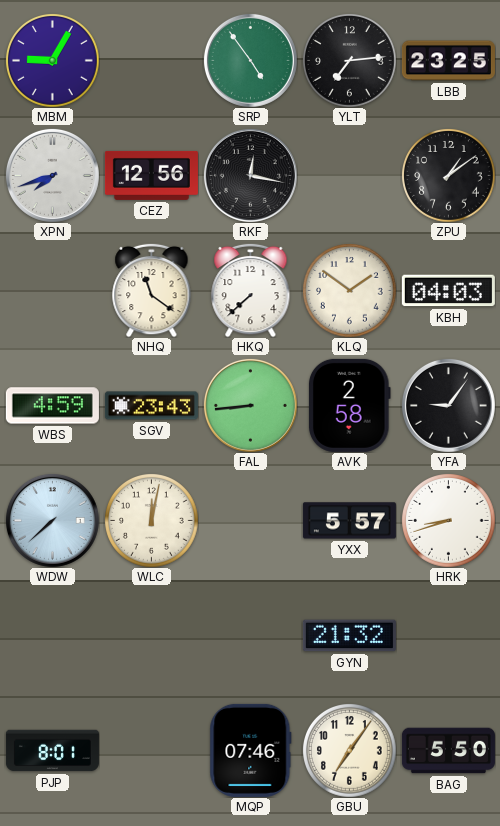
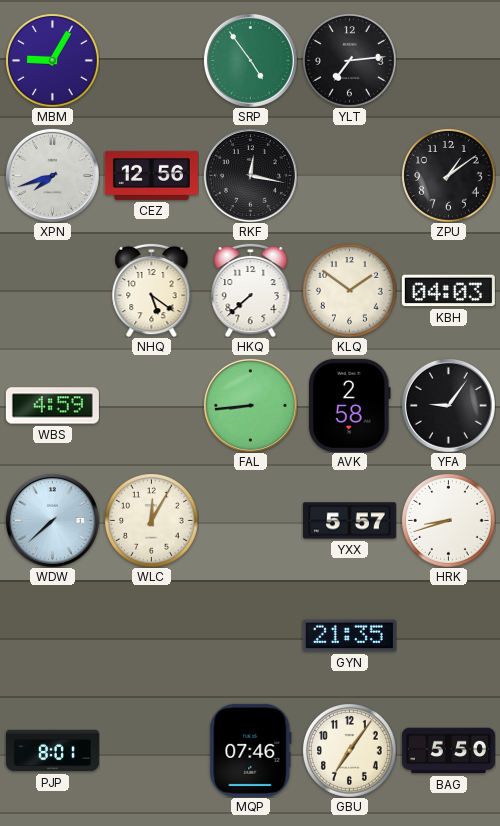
LBB: 23:25 -> none
NHQ: 11:21 -> 5:21
SGV: 23:43 -> none
WLC: 12:02 -> 12:05
GYN: 21:32 -> 21:35
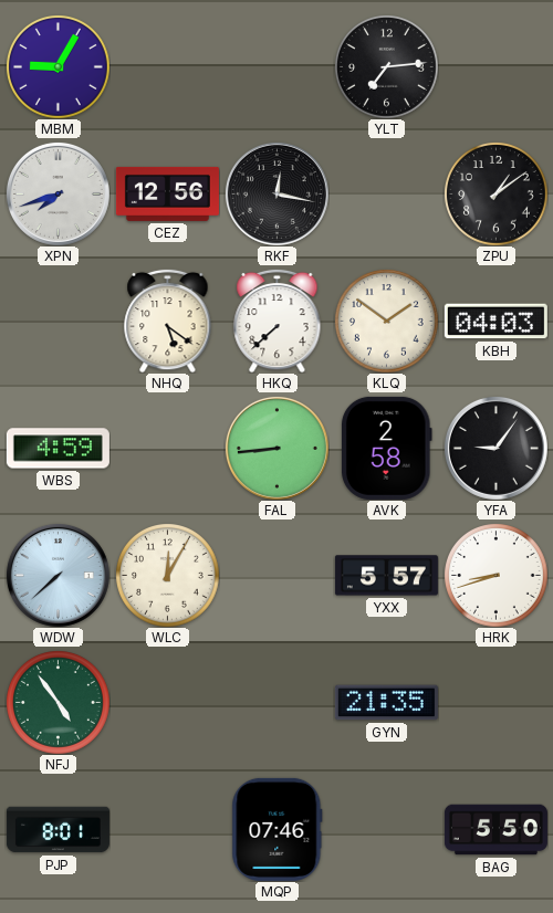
SRP: 4:54 -> none
NFJ: none -> 4:54
GBU: 7:06 -> none
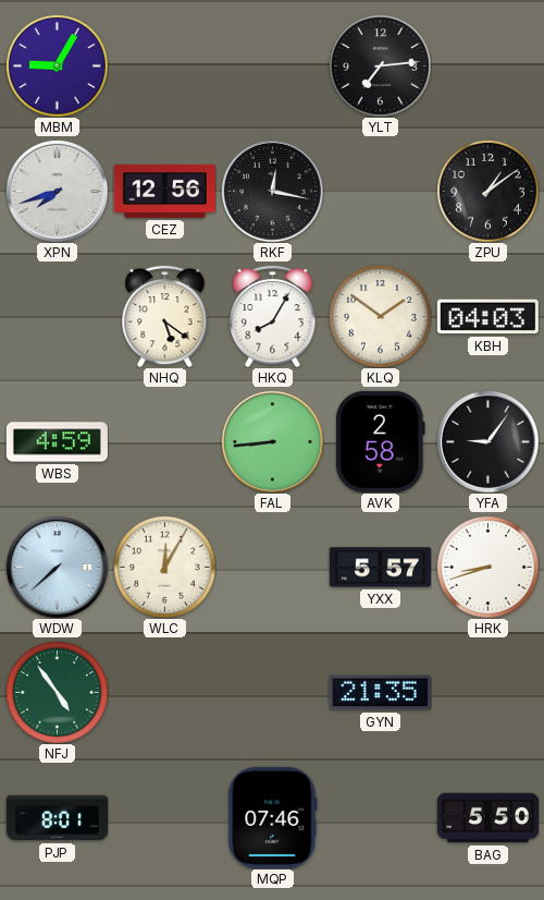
HKQ: 7:38 -> 8:05
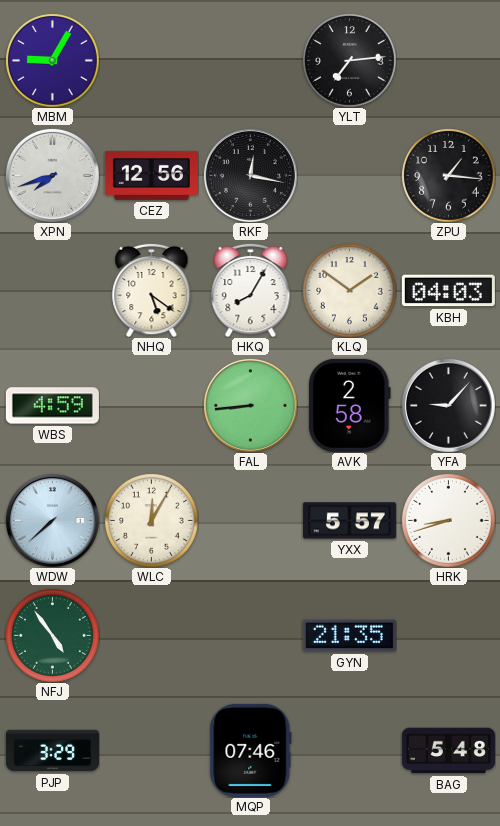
ZPU: 1:09 -> 1:16
YFA: 9:06 -> 9:07
PJP: 8:01 -> 3:29
BAG: 5:50 -> 5:48
